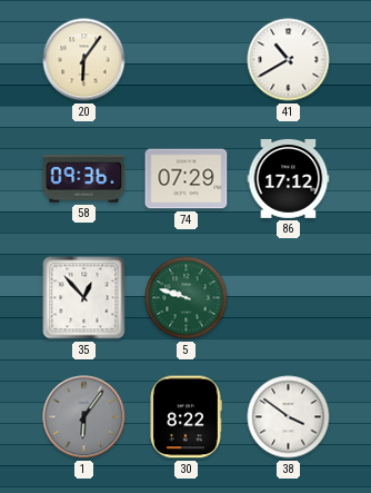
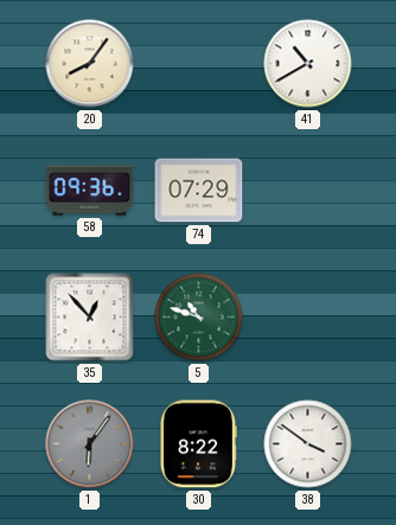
20: 6:06 -> 8:06
86: 17:12 -> none
5: 9:48 -> 10:48
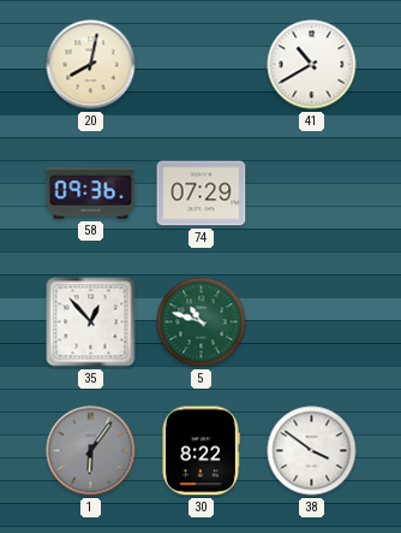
20: 8:06 -> 8:02
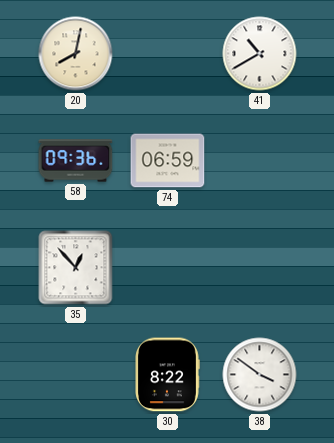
74: 07:29 -> 06:59
5: 10:48 -> none
1: 6:06 -> none
